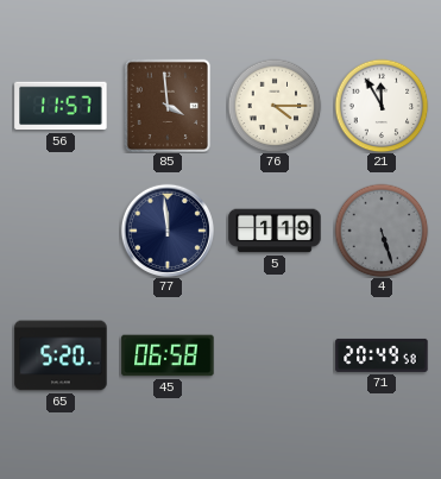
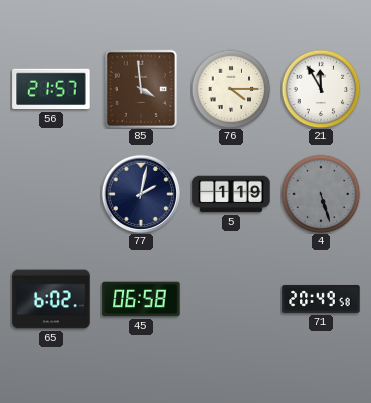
56: 11:57 -> 21:57
77: 11:59 -> 2:02
65: 5:20 -> 6:02
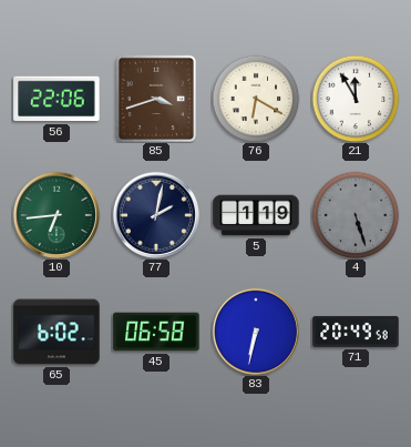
56: 21:57 -> 22:06
85: 3:59 -> 3:42
76: 4:15 -> 6:20
10: none -> 6:44
83: none -> 6:32
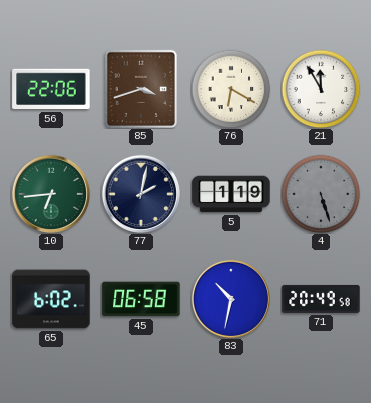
83: 6:32 -> 10:32
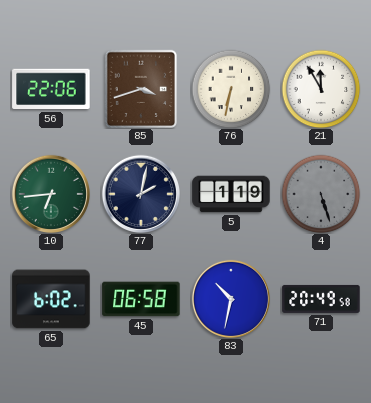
76: 6:20 -> 6:32
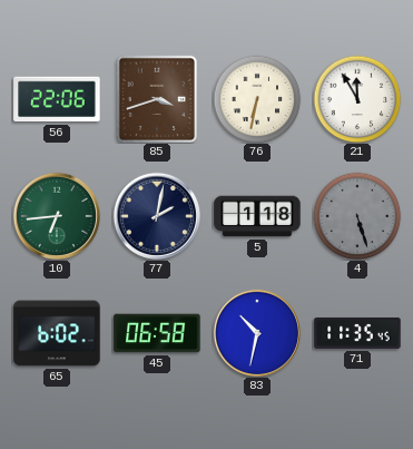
5: 1:19 -> 1:18
71: 20:49 -> 11:35
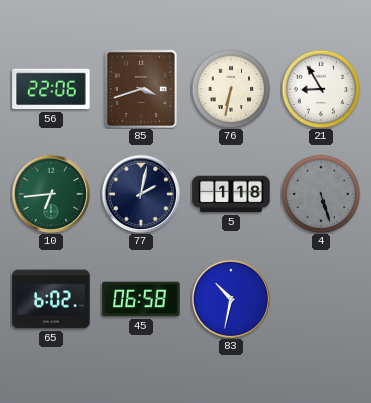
21: 11:55 -> 8:55
71: 11:35 -> none
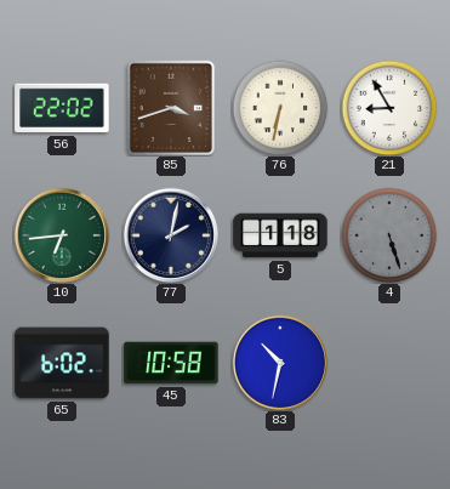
56: 22:06 -> 22:02
45: 06:58 -> 10:58
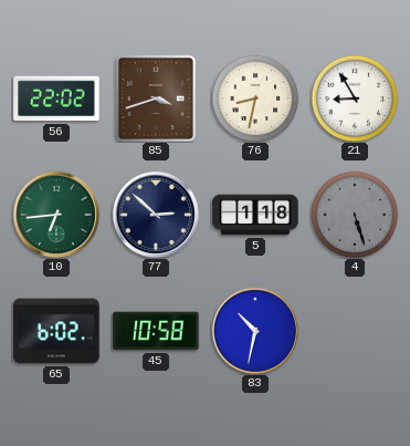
76: 6:32 -> 8:32
77: 2:02 -> 2:52
